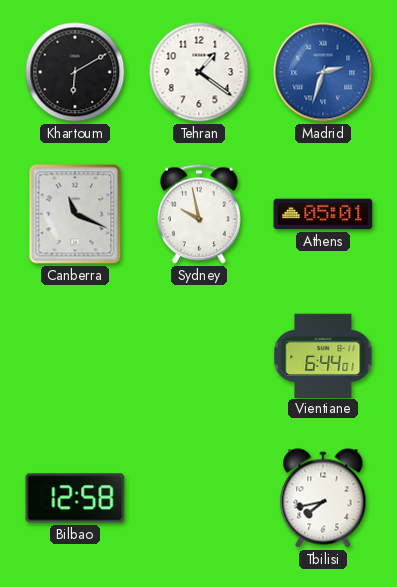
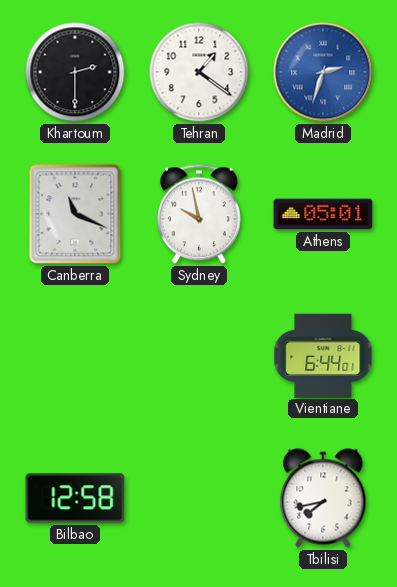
Khartoum: 6:10 -> 2:30
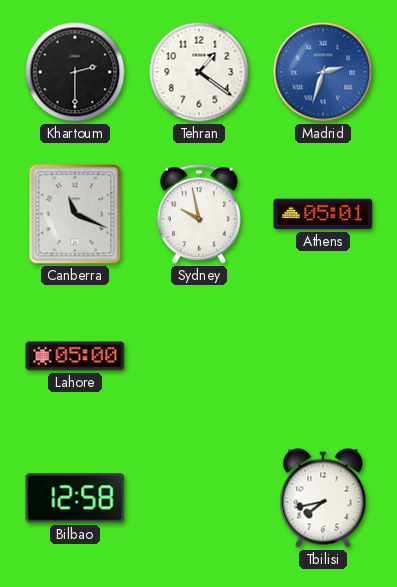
Lahore: none -> 05:00
Vientiane: 6:44 -> none
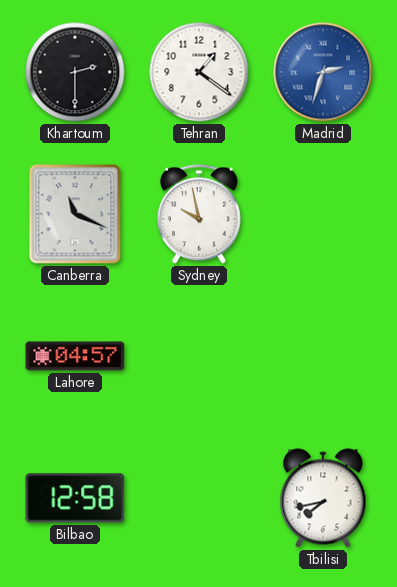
Athens: 05:01 -> none
Lahore: 05:00 -> 04:57
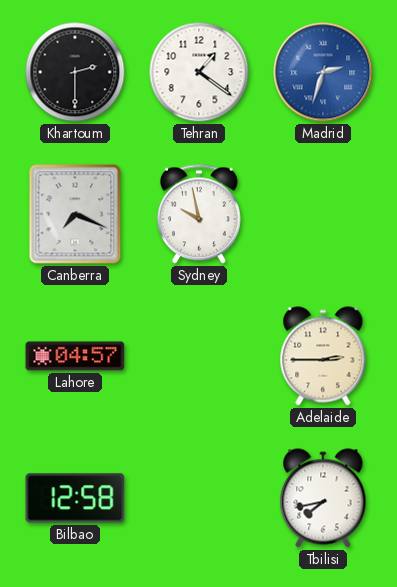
Canberra: 11:19 -> 7:19
Adelaide: none -> 2:45
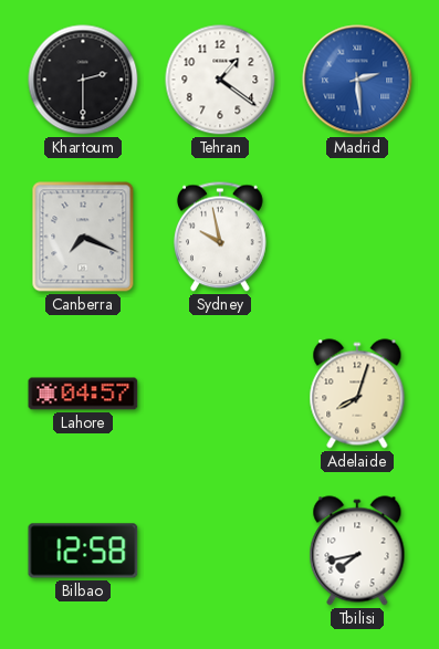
Madrid: 2:33 -> 2:29
Adelaide: 2:45 -> 8:03
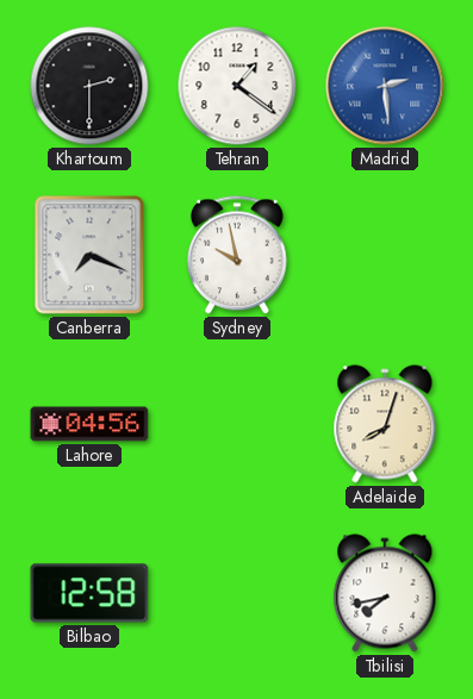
Lahore: 04:57 -> 04:56
